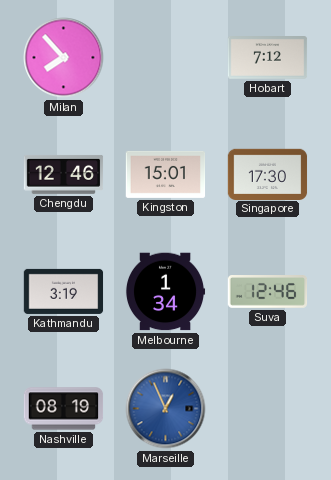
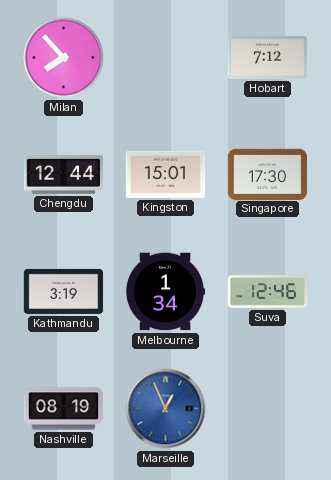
Chengdu: 12:46 -> 12:44
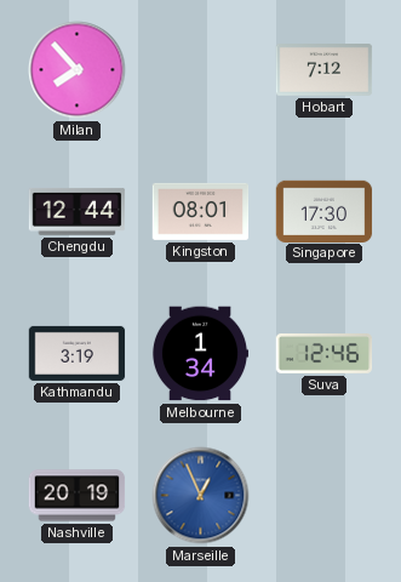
Kingston: 15:01 -> 08:01
Nashville: 08:19 -> 20:19
